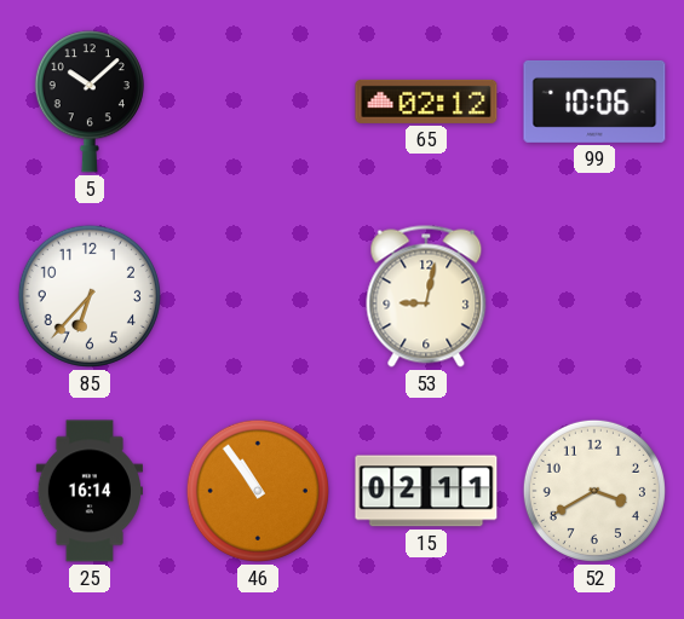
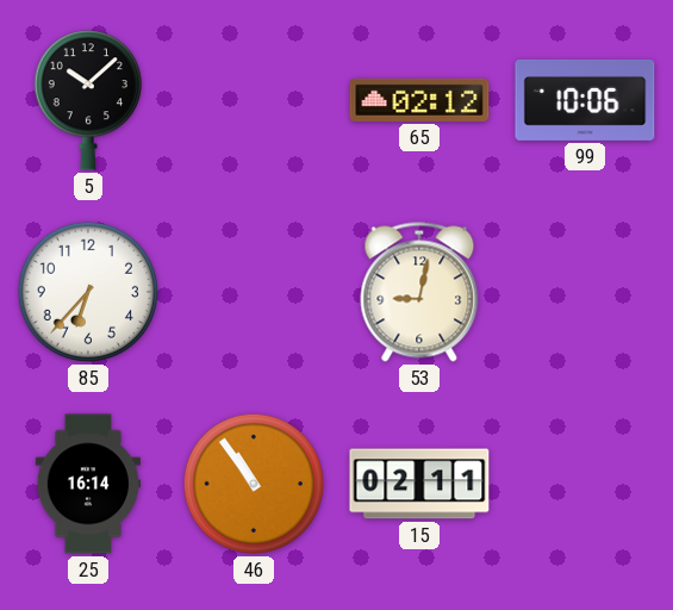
52: 3:40 -> none
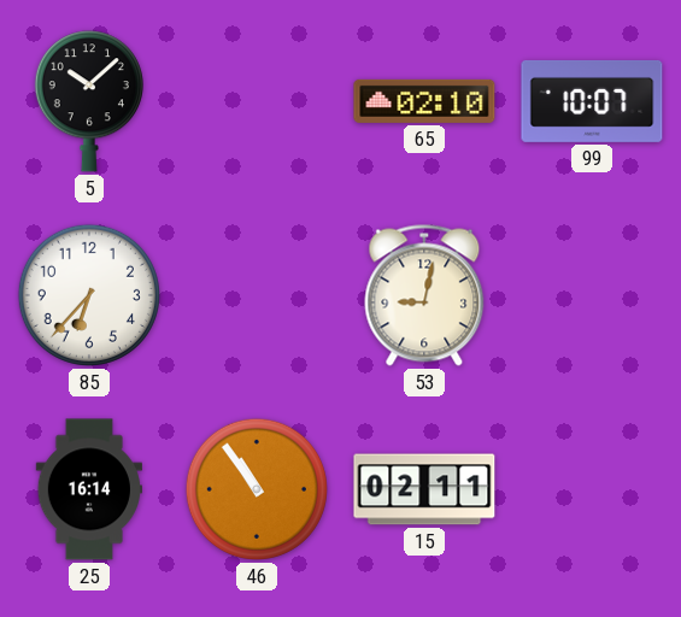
65: 02:12 -> 02:10
99: 10:06 -> 10:07
